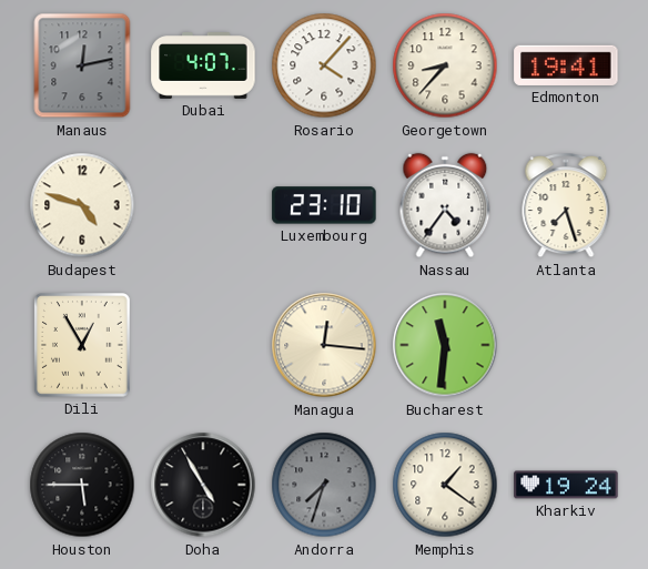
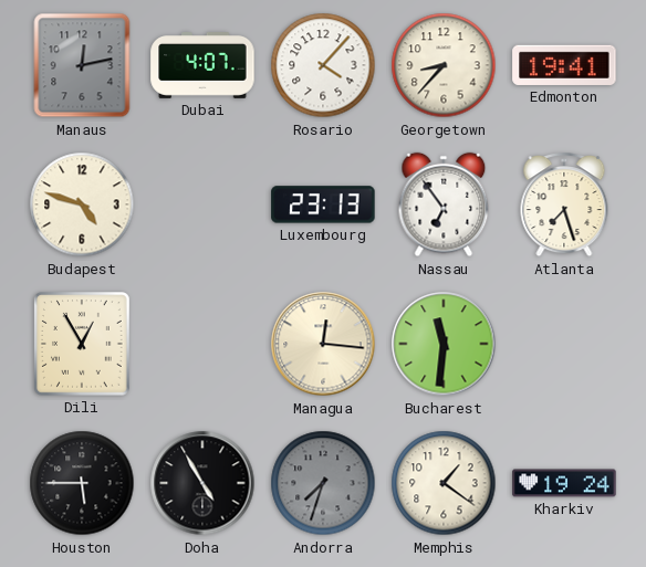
Luxembourg: 23:10 -> 23:13
Nassau: 4:36 -> 6:54
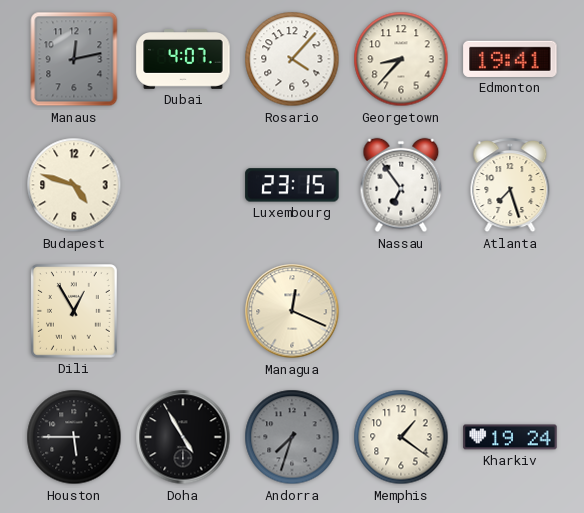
Luxembourg: 23:13 -> 23:15
Managua: 12:16 -> 12:19
Bucharest: 11:31 -> none
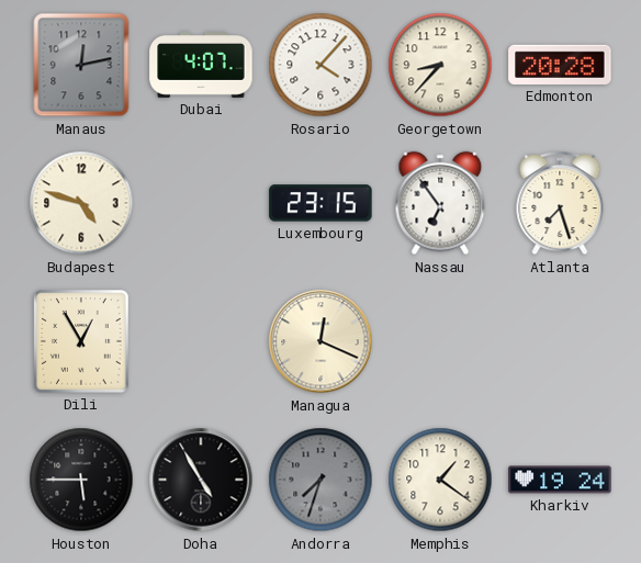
Edmonton: 19:41 -> 20:28
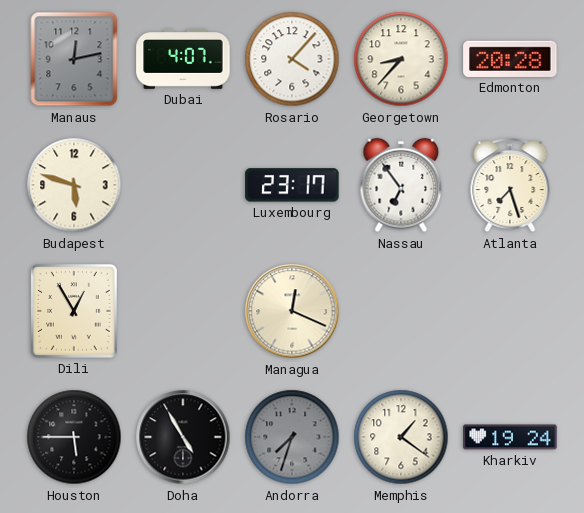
Budapest: 4:48 -> 5:48
Luxembourg: 23:15 -> 23:17
